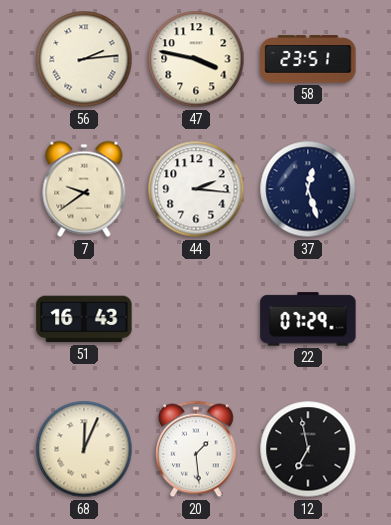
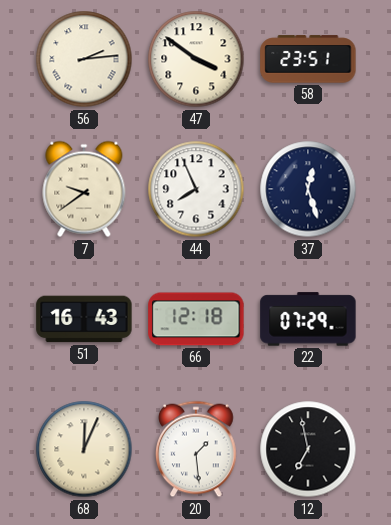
47: 3:47 -> 3:51
44: 2:16 -> 7:56
66: none -> 12:18
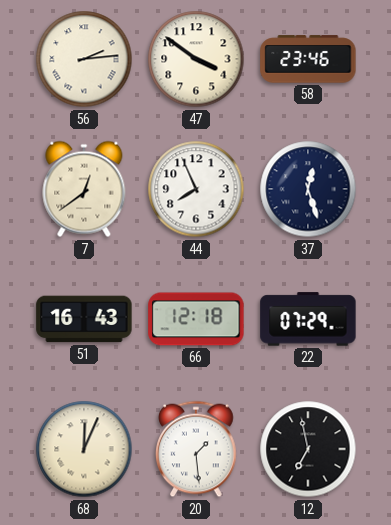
58: 23:51 -> 23:46
7: 9:39 -> 12:39
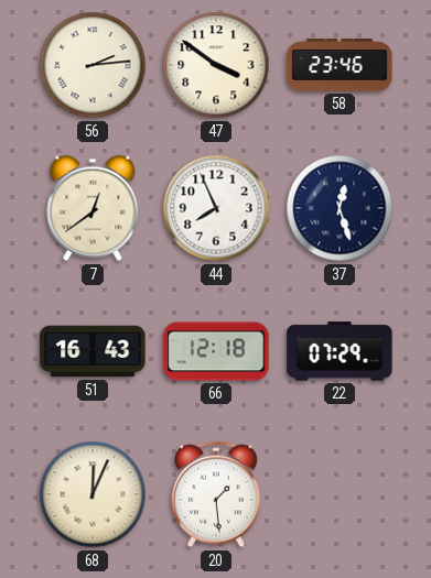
12: 6:58 -> none
